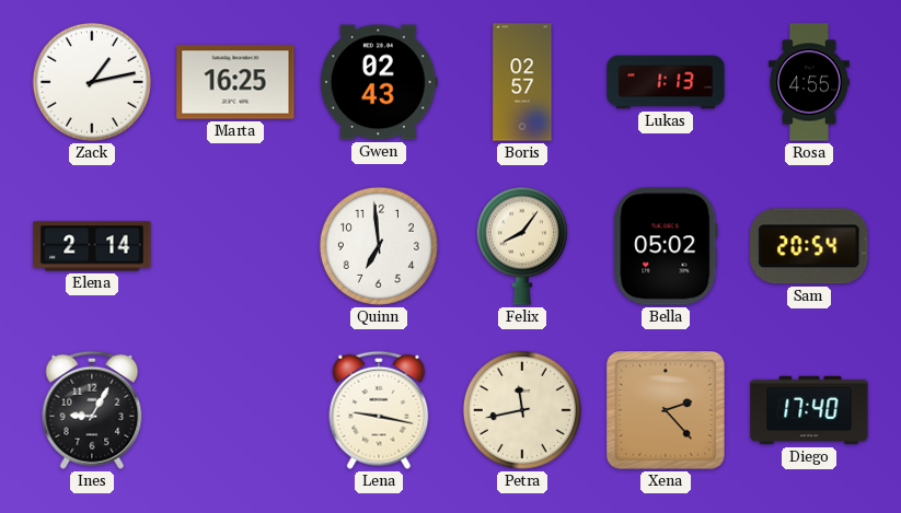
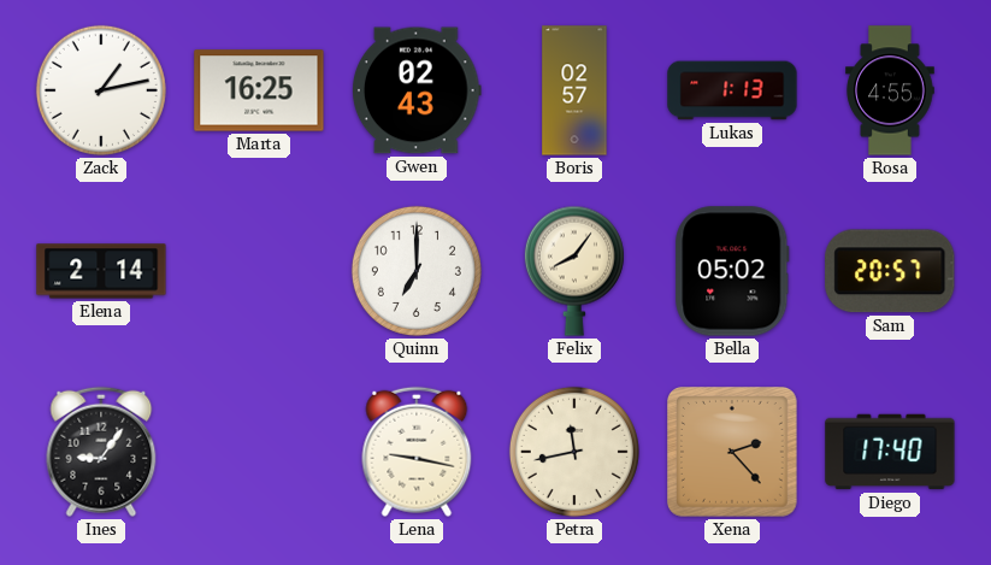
Quinn: 6:59 -> 7:00
Sam: 20:54 -> 20:57
Ines: 9:05 -> 9:06
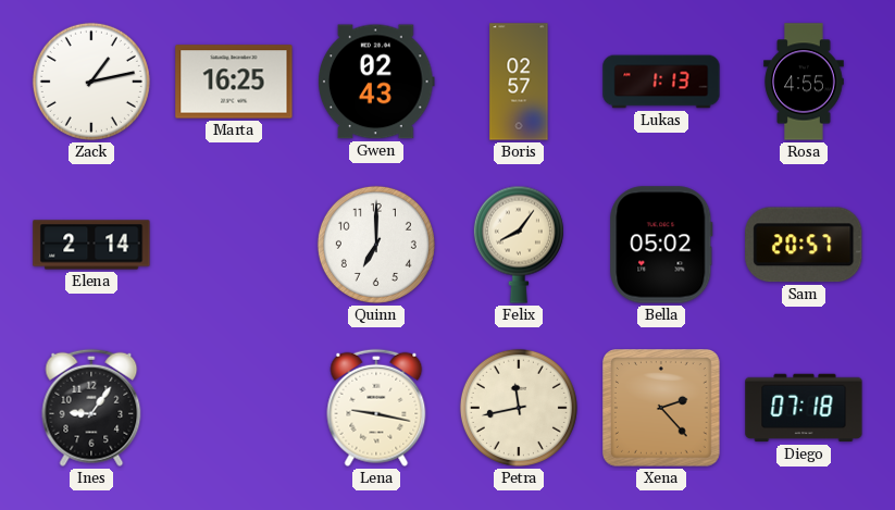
Diego: 17:40 -> 07:18
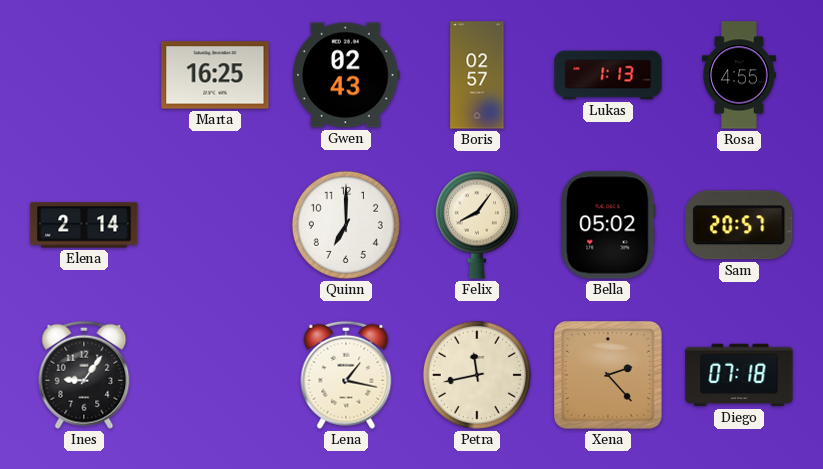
Zack: 1:13 -> none
Lena: 9:17 -> 1:17
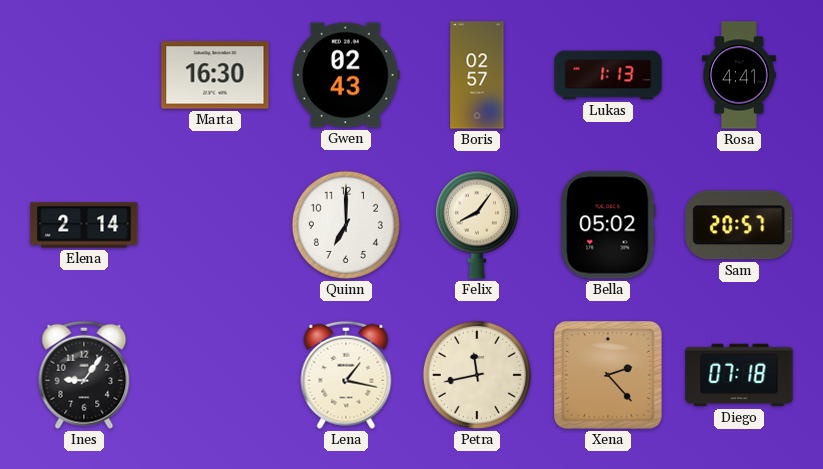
Marta: 16:25 -> 16:30
Rosa: 4:55 -> 4:41
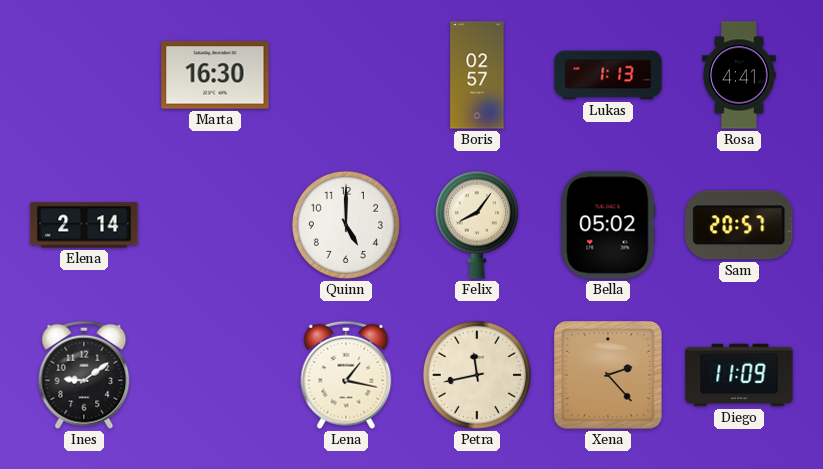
Gwen: 02:43 -> none
Quinn: 7:00 -> 5:00
Ines: 9:06 -> 9:09
Diego: 07:18 -> 11:09
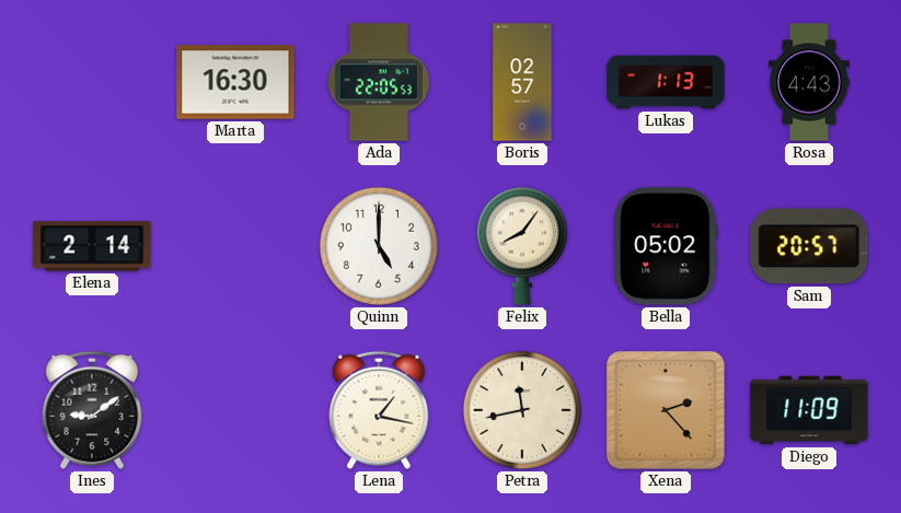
Ada: none -> 22:05
Rosa: 4:41 -> 4:43
